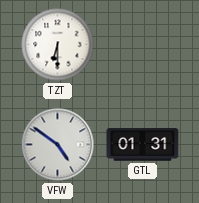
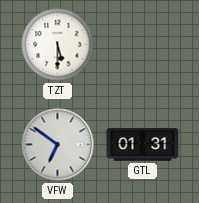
TZT: 6:30 -> 5:30
VFW: 4:51 -> 6:51
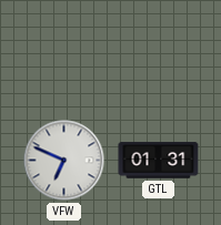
TZT: 5:30 -> none
VFW: 6:51 -> 6:49
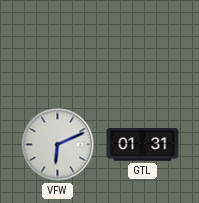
VFW: 6:49 -> 6:11
